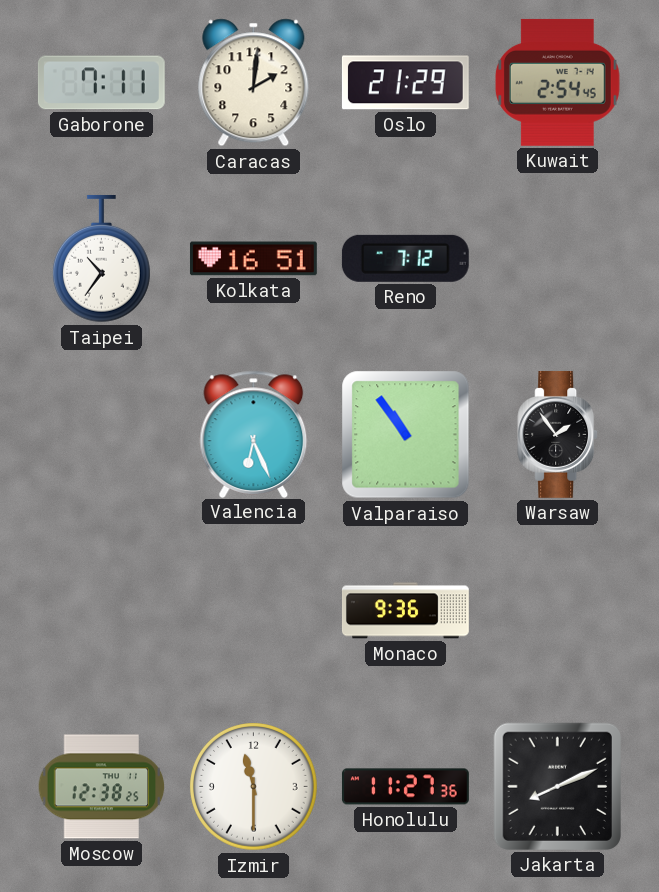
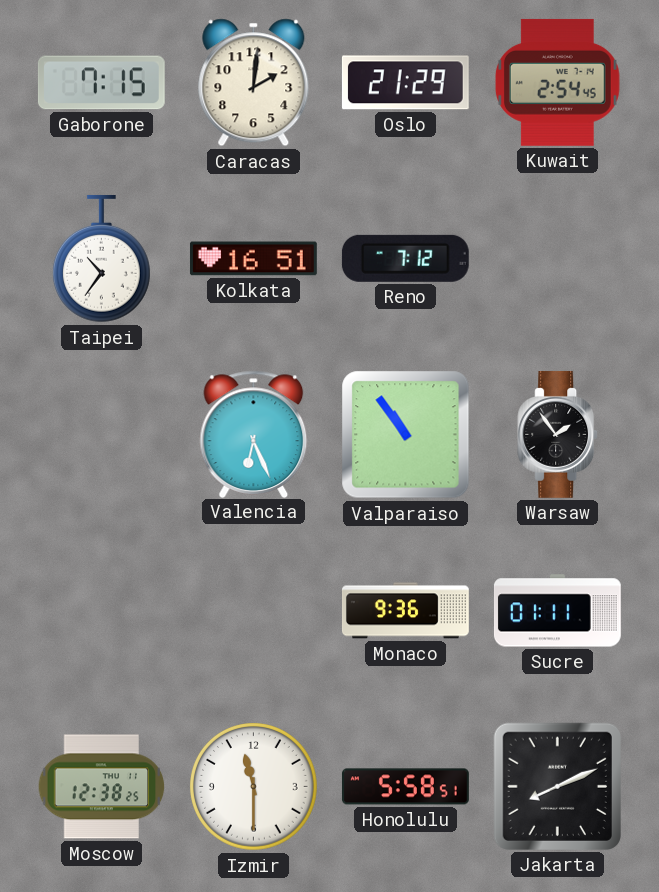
Gaborone: 7:11 -> 7:15
Sucre: none -> 01:11
Honolulu: 11:27 -> 5:58
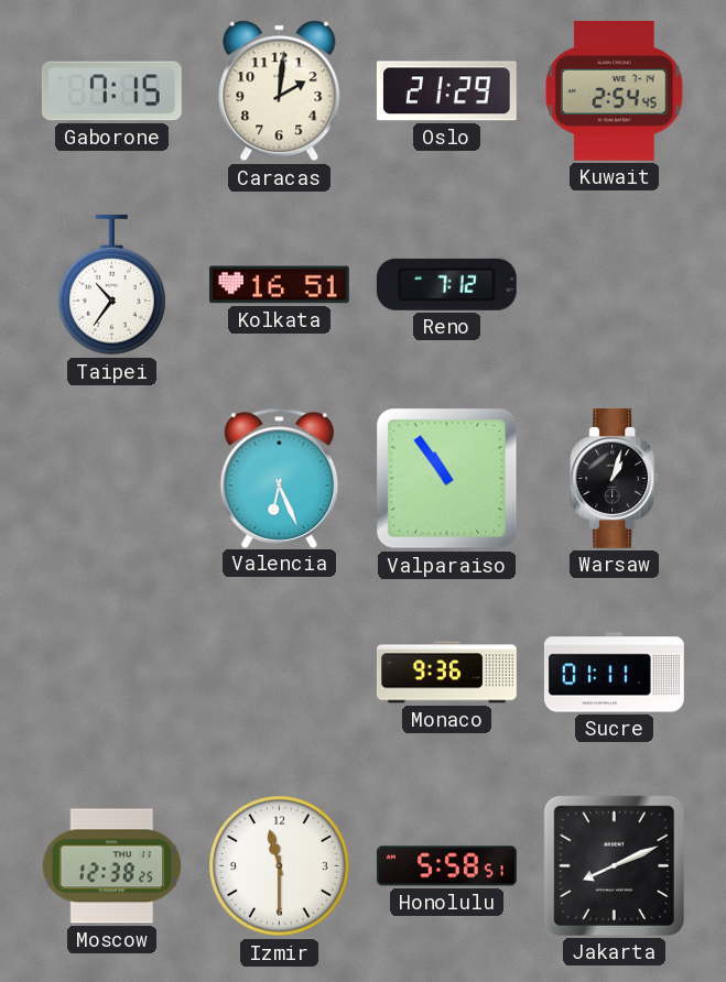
Warsaw: 1:54 -> 1:03
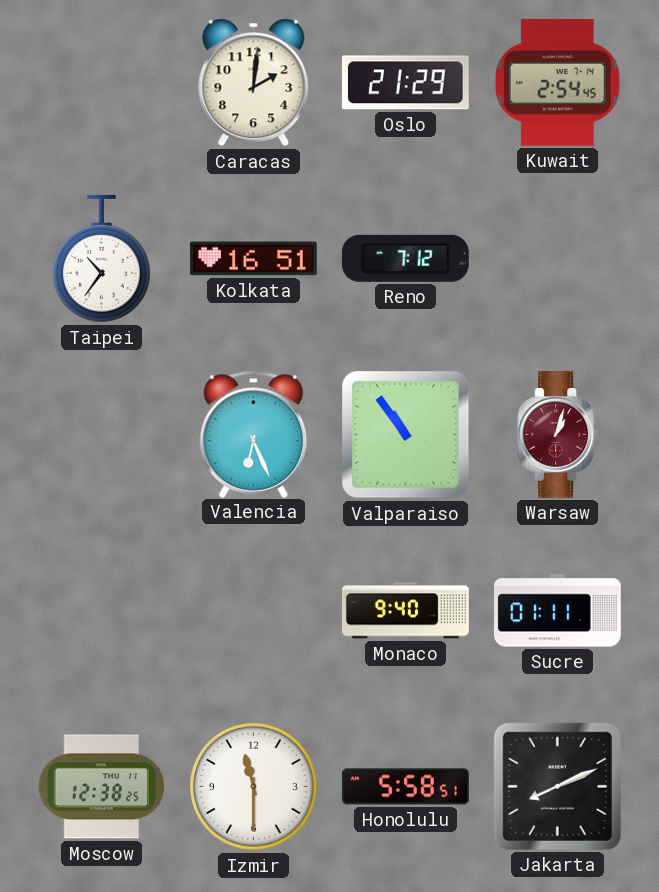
Gaborone: 7:15 -> none
Warsaw dial: black -> burgundy
Monaco: 9:36 -> 9:40
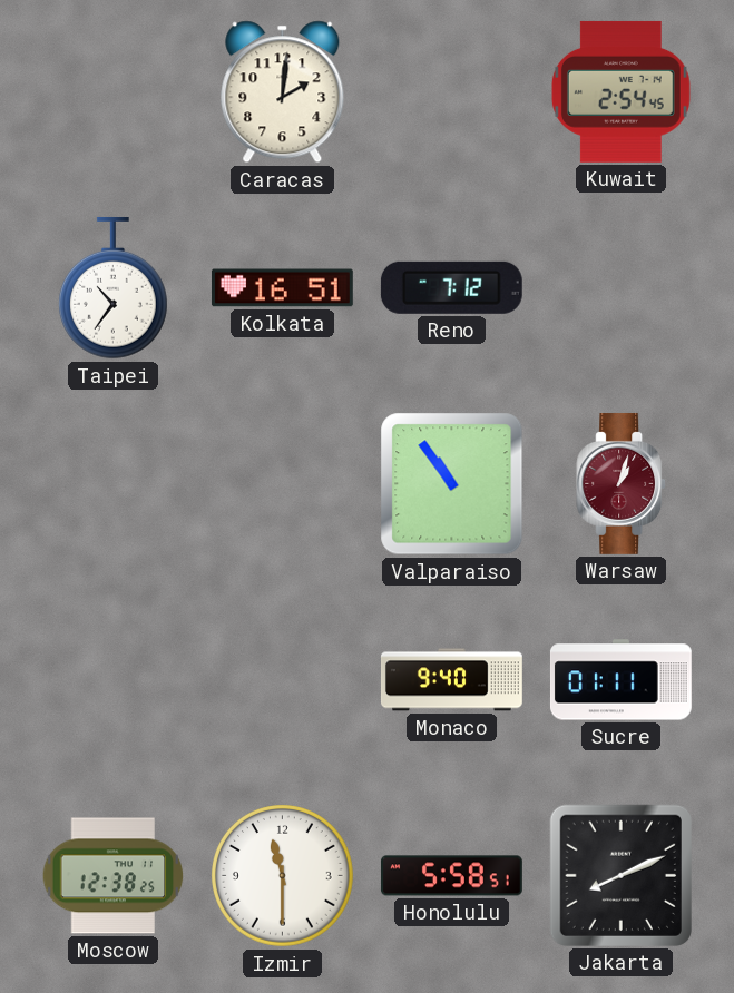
Oslo: 21:29 -> none
Valencia: 6:26 -> none
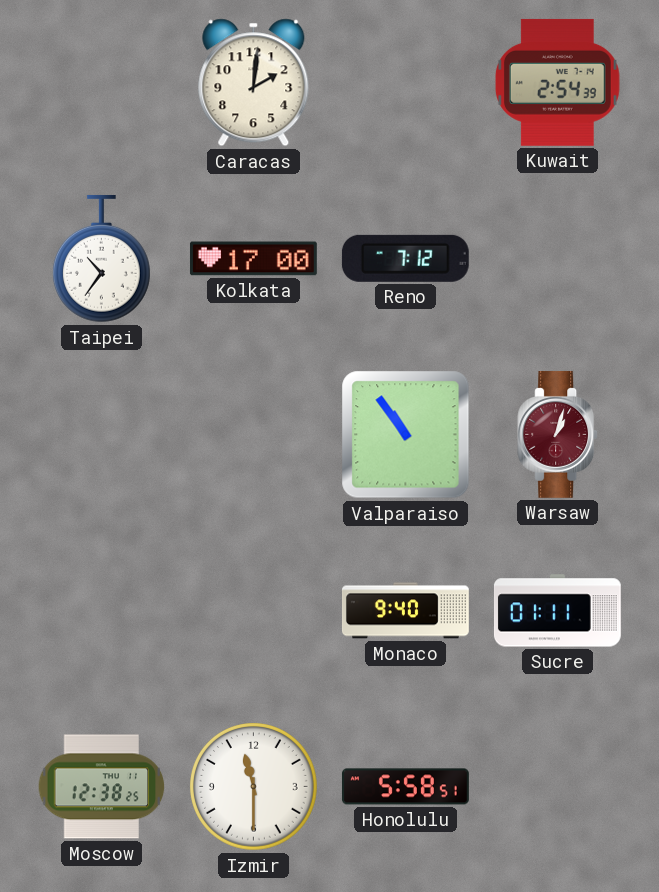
Kuwait: 2:54:45 -> 2:54:39
Kolkata: 16:51 -> 17:00
Jakarta: 8:11 -> none
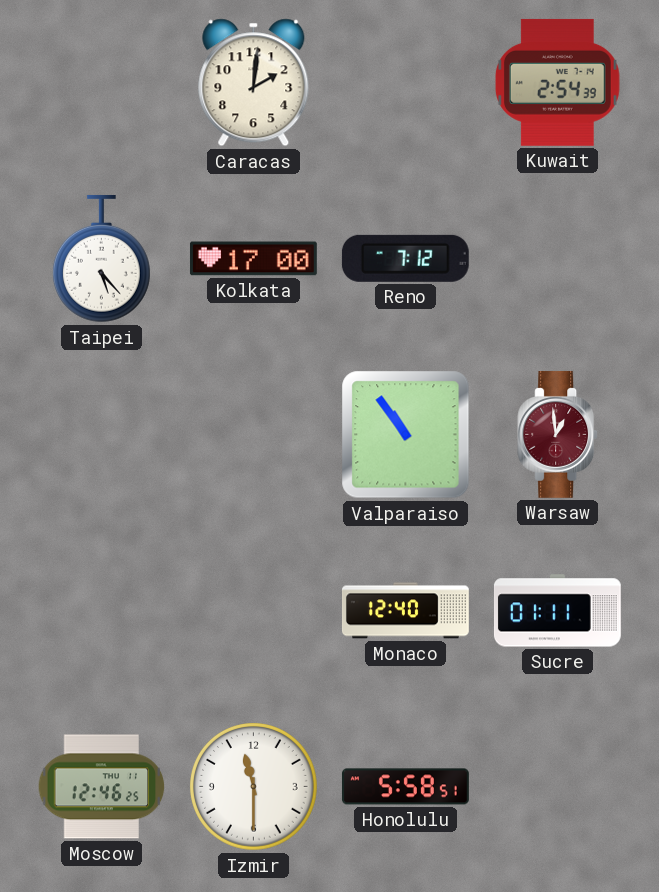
Taipei: 10:36 -> 5:23
Warsaw: 1:03 -> 12:59
Monaco: 9:40 -> 12:40
Moscow: 12:38 -> 12:46
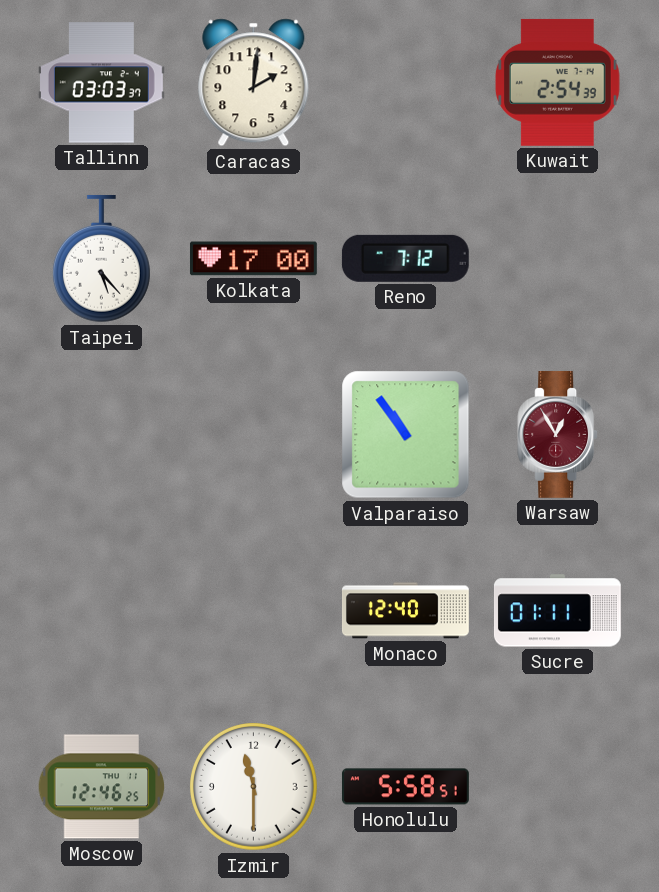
Tallinn: none -> 03:03
Warsaw: 12:59 -> 12:55
